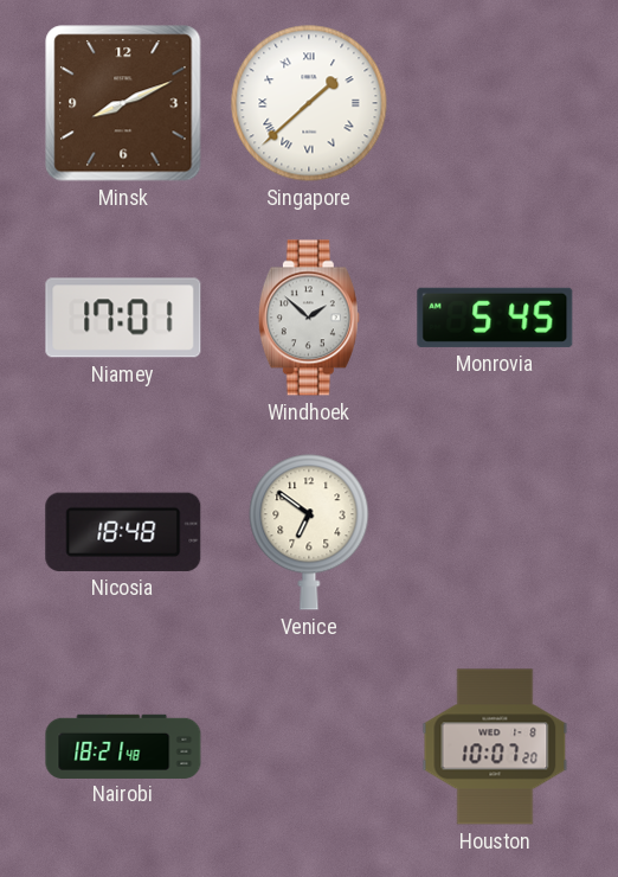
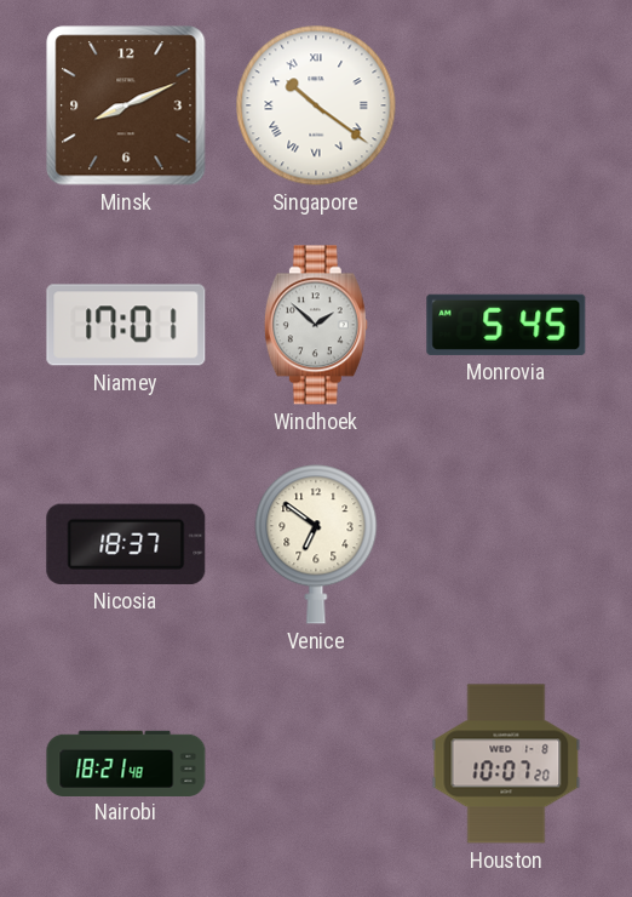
Singapore: 1:38 -> 10:21
Nicosia: 18:48 -> 18:37
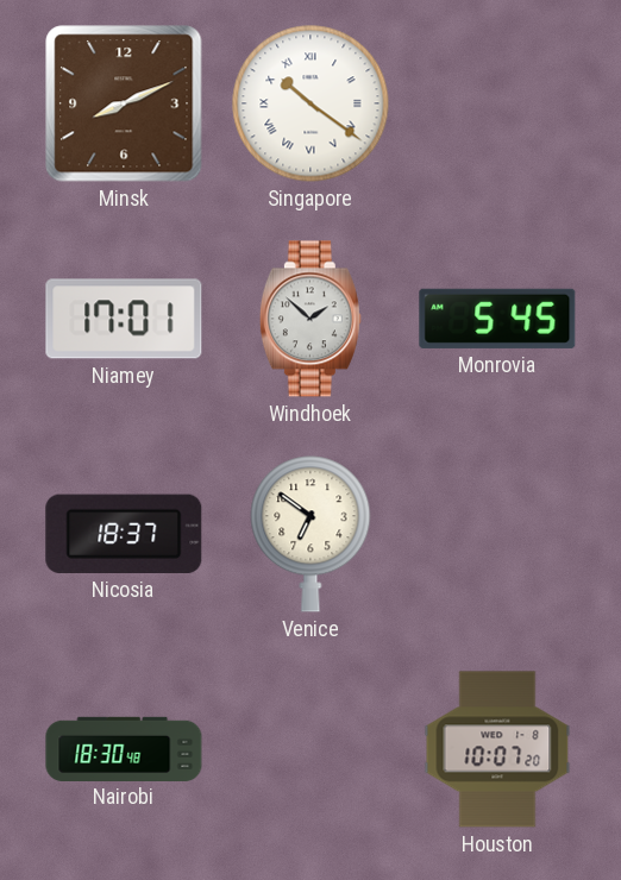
Nairobi: 18:21 -> 18:30
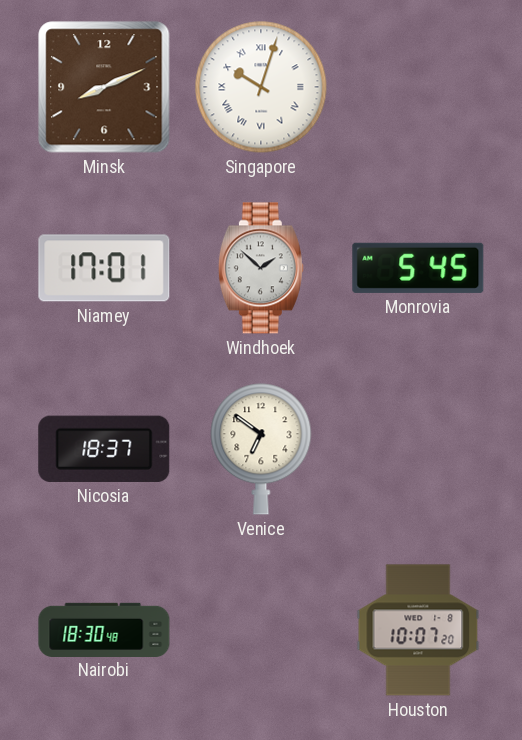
Singapore: 10:21 -> 10:03
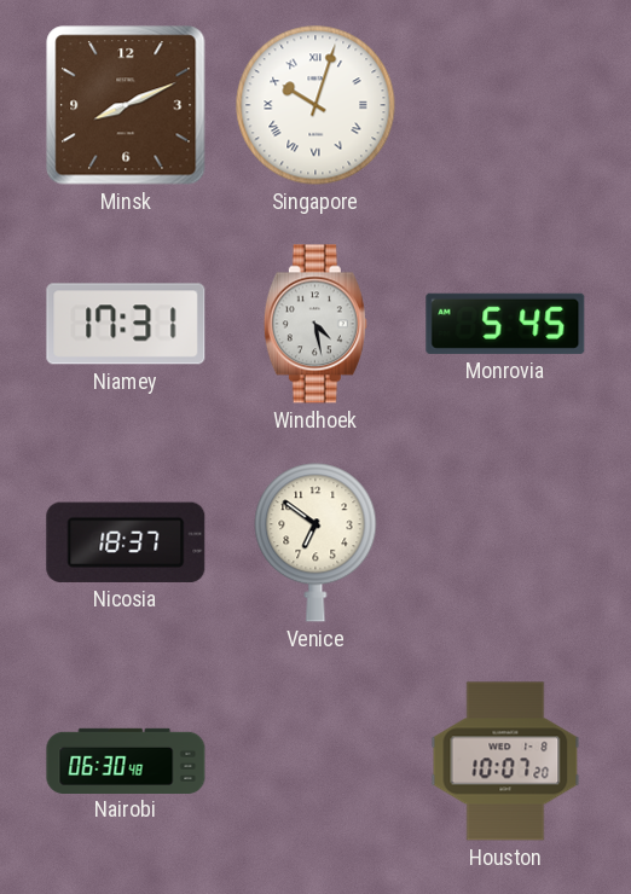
Niamey: 17:01 -> 17:31
Windhoek: 1:52 -> 4:28
Nairobi: 18:30 -> 06:30
